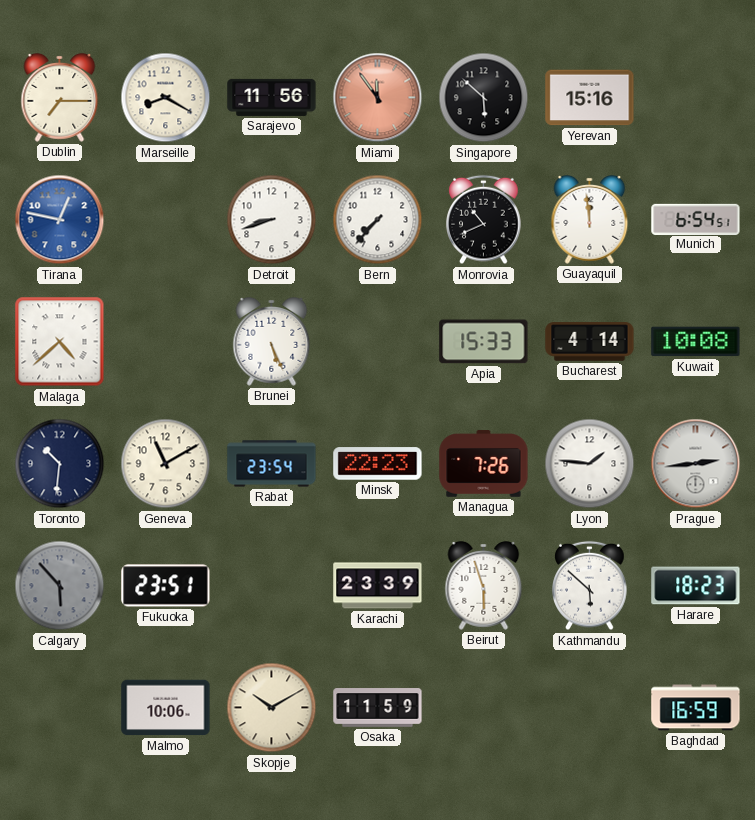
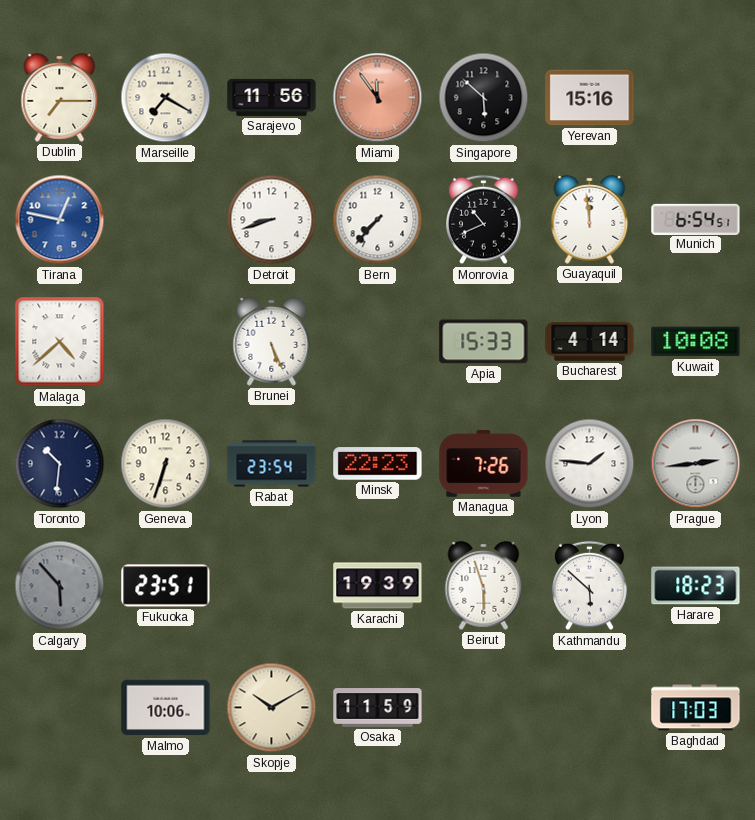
Marseille: 8:20 -> 7:20
Geneva: 11:10 -> 6:33
Karachi: 23:39 -> 19:39
Baghdad: 16:59 -> 17:03
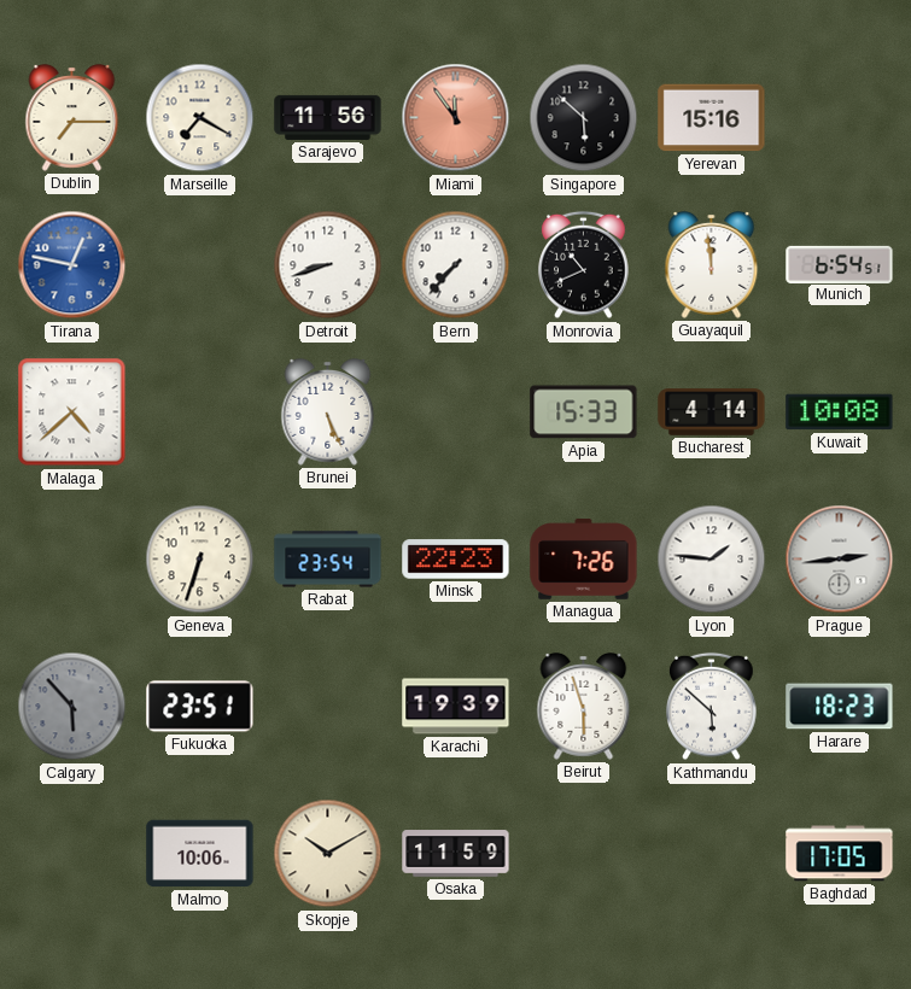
Toronto: 10:31 -> none
Baghdad: 17:03 -> 17:05
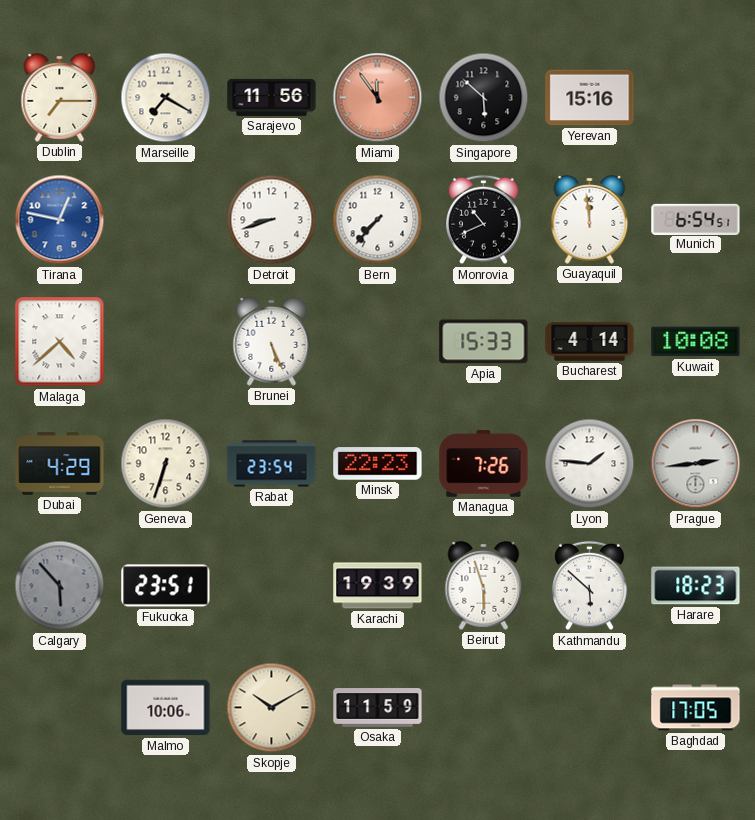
Dubai: none -> 4:29
